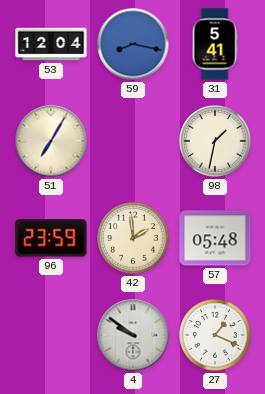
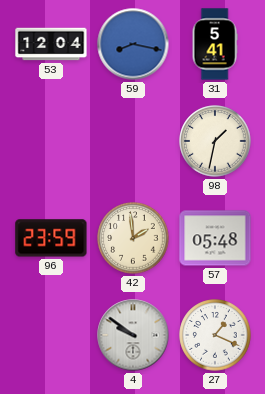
51: 7:05 -> none
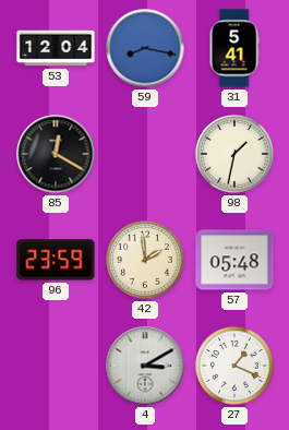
85: none -> 12:20
4: 9:51 -> 3:10
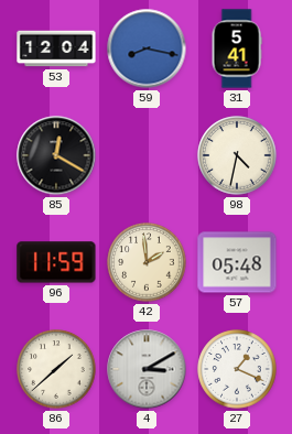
98: 1:32 -> 4:32
96: 23:59 -> 11:59
86: none -> 1:38
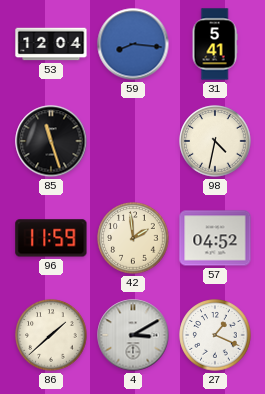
59: 8:17 -> 8:16
85: 12:20 -> 11:27
57: 05:48 -> 04:52
